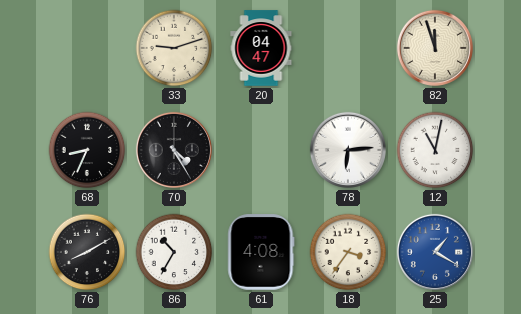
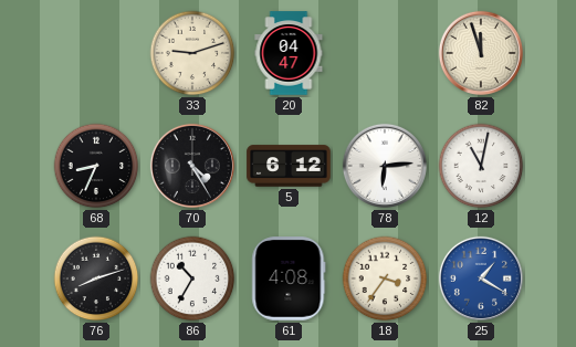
5: none -> 6:12
76: 8:10 -> 8:12
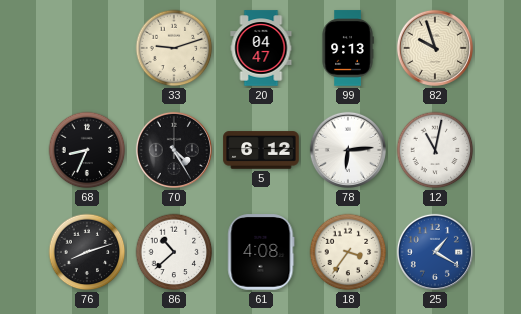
99: none -> 9:13
82: 11:57 -> 9:57
86: 10:35 -> 10:38
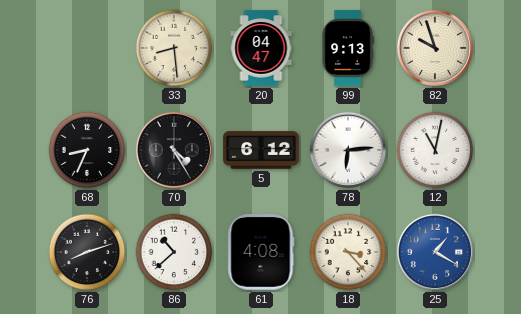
33: 9:12 -> 8:29
18: 3:36 -> 3:23
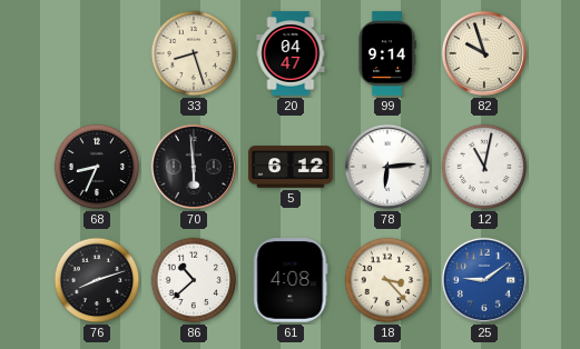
33: 8:29 -> 8:27
99: 9:13 -> 9:14
70: 4:25 -> 5:59
25: 1:20 -> 9:09
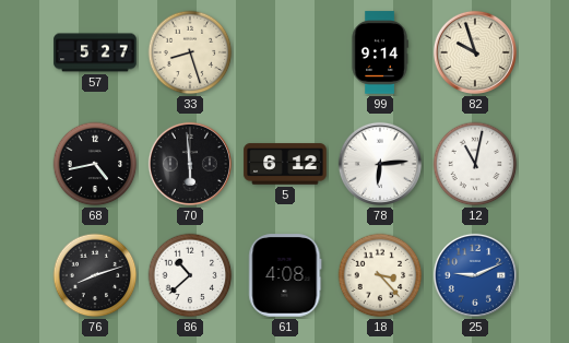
57: none -> 5:27
20: 04:47 -> none
68: 8:34 -> 4:43
25: 9:09 -> 9:11
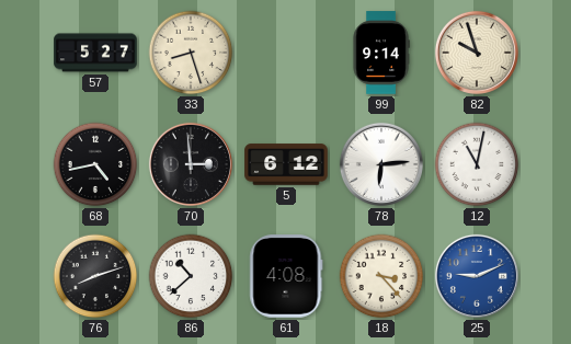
70: 5:59 -> 2:59
